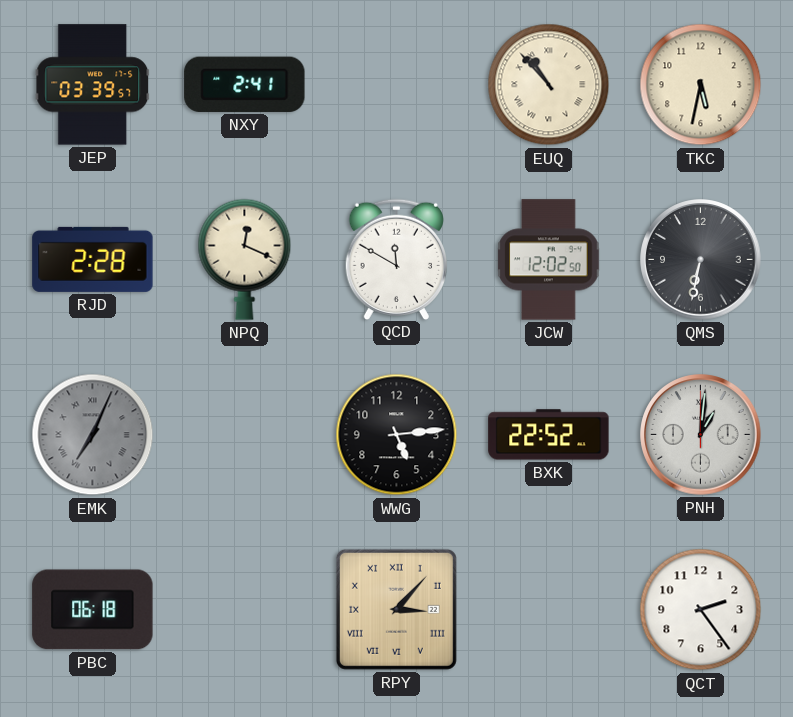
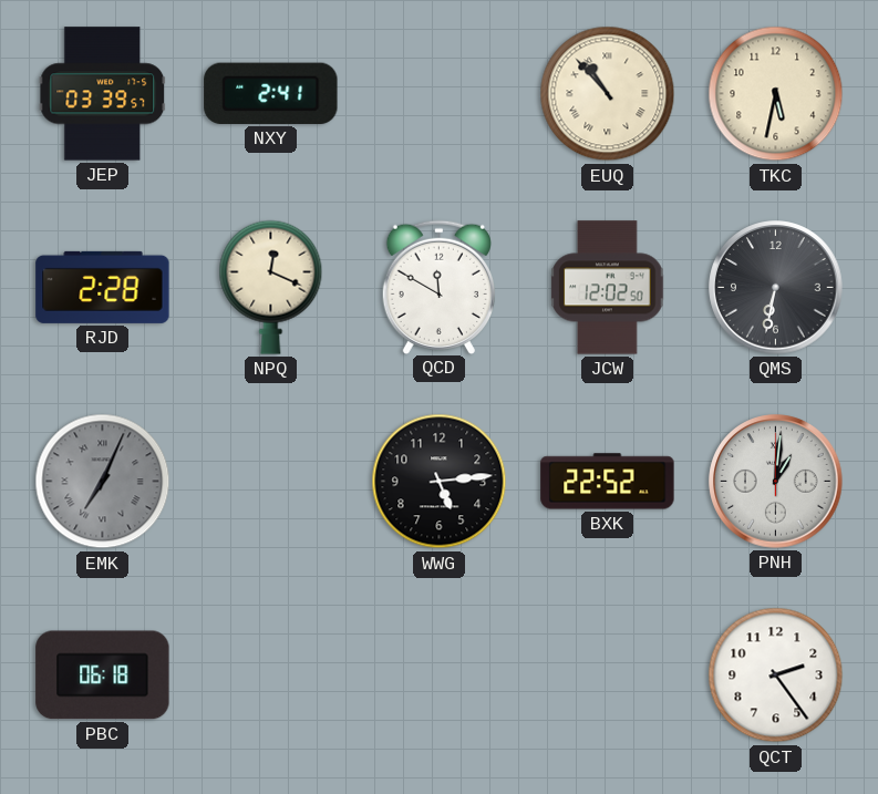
RPY: 3:07 -> none
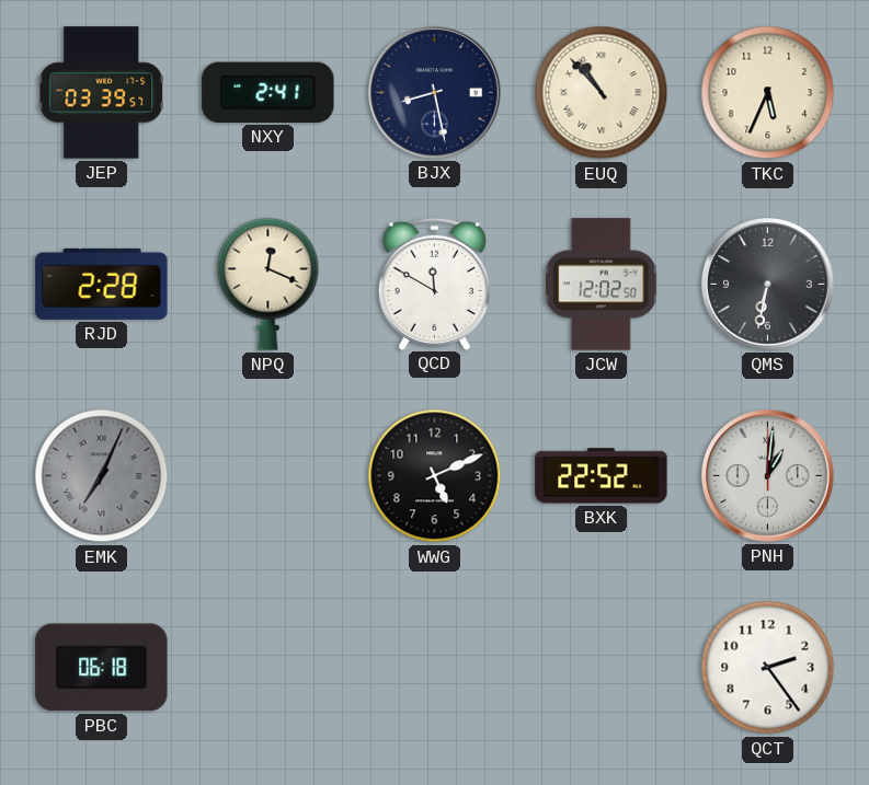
BJX: none -> 8:28
TKC: 5:32 -> 5:34
WWG: 5:14 -> 5:11
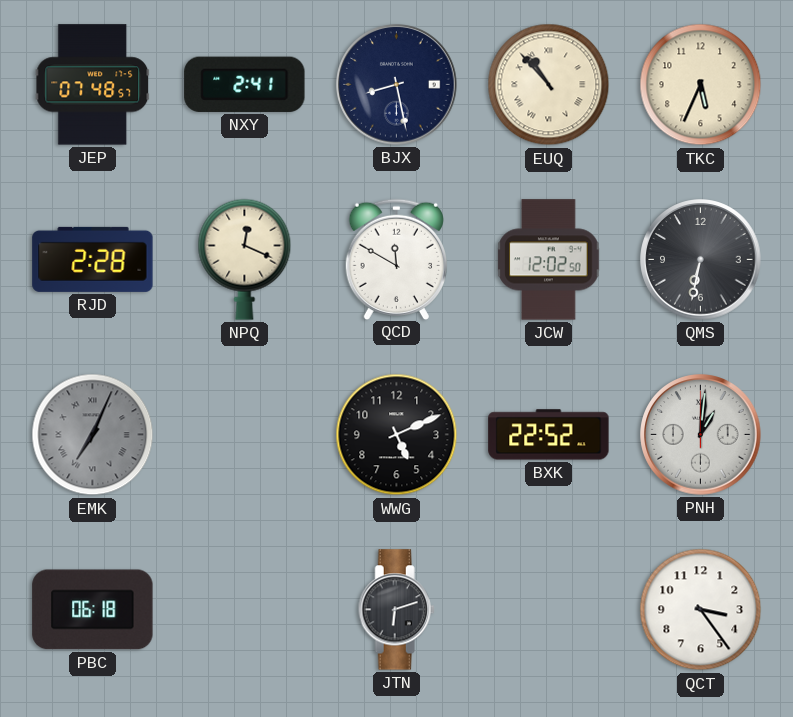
JEP: 03:39 -> 07:48
JTN: none -> 6:12
QCT: 2:24 -> 3:24
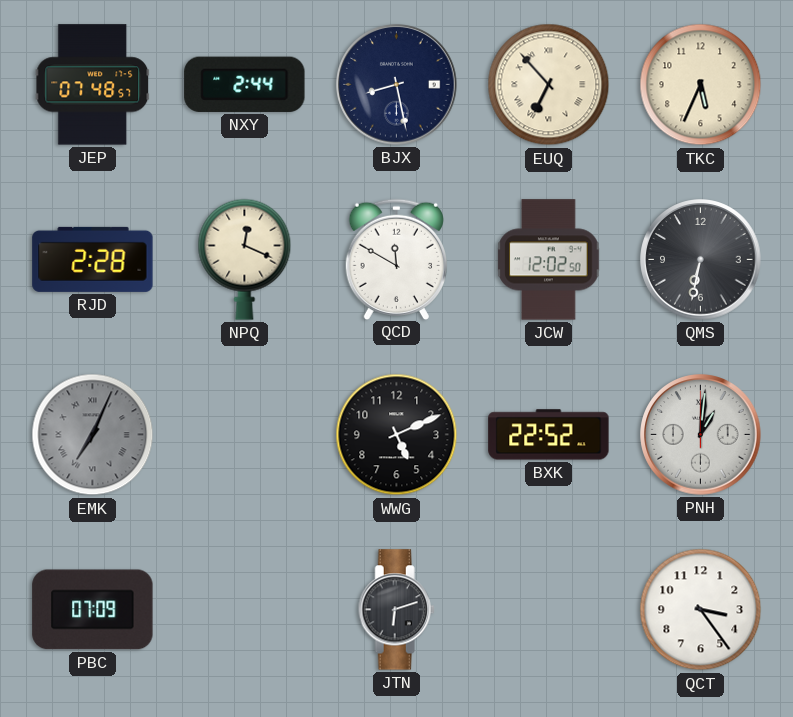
NXY: 2:41 -> 2:44
EUQ: 10:53 -> 6:53
PBC: 06:18 -> 07:09
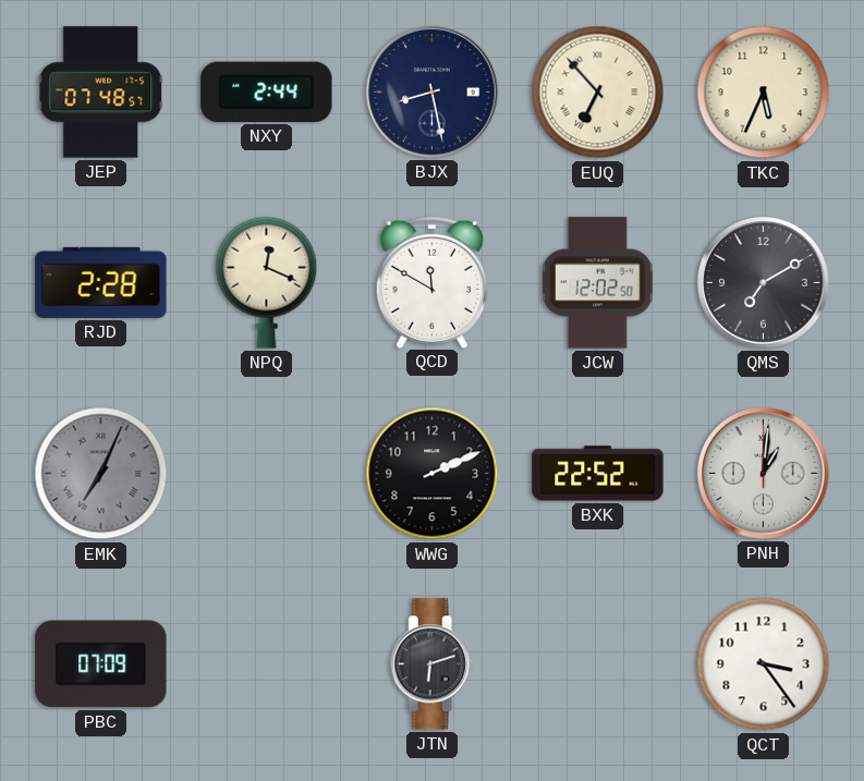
QMS: 6:32 -> 7:10
WWG: 5:11 -> 2:11
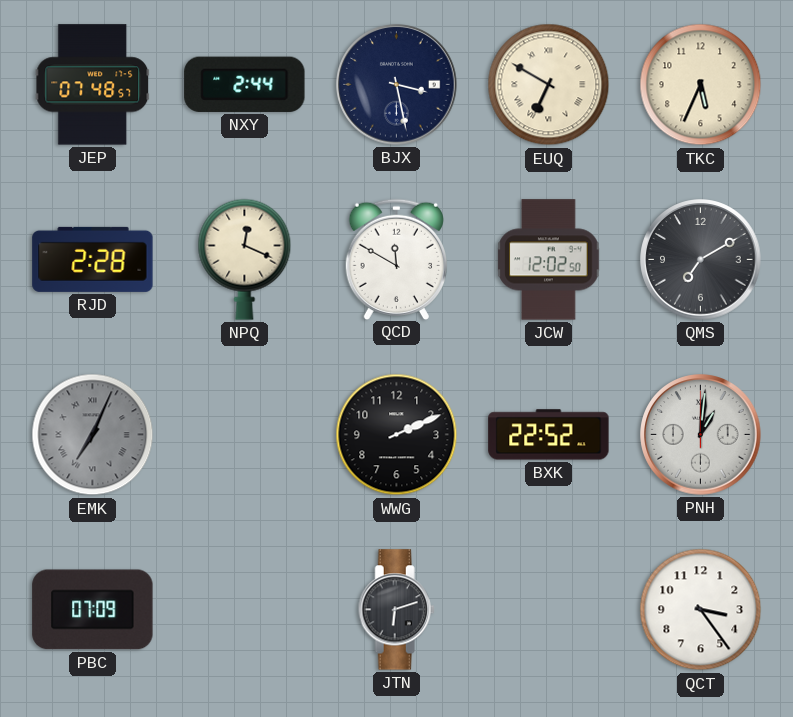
BJX: 8:28 -> 3:28
EUQ: 6:53 -> 6:50
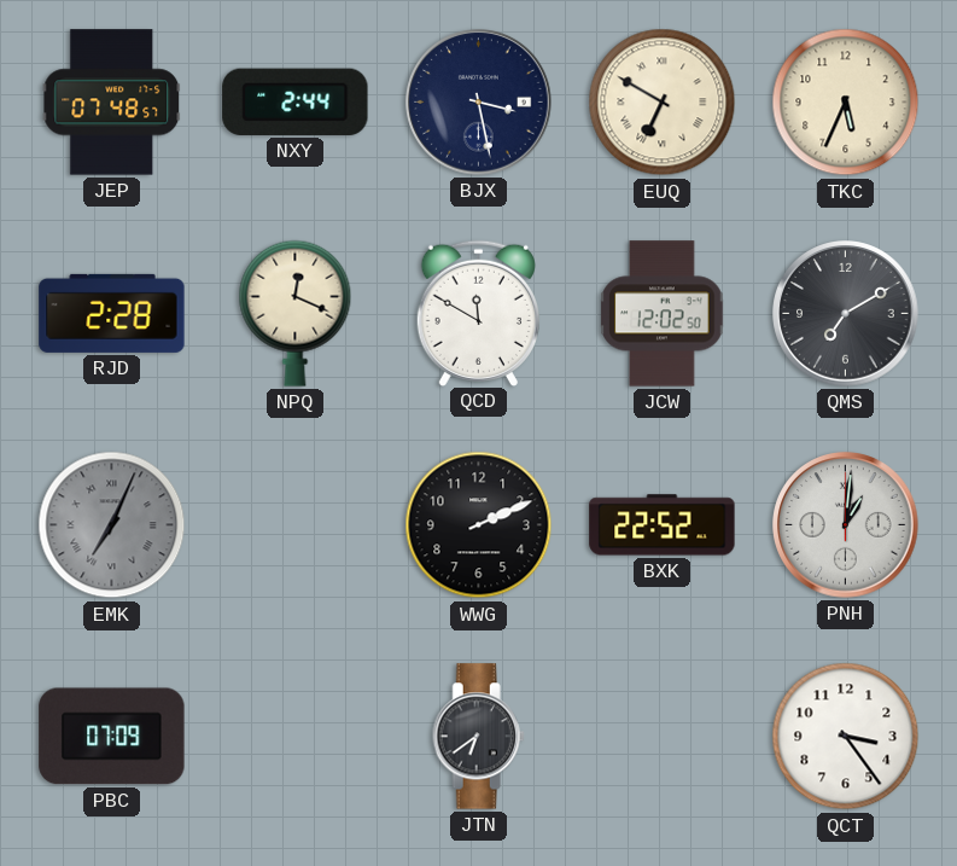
JTN: 6:12 -> 6:39
